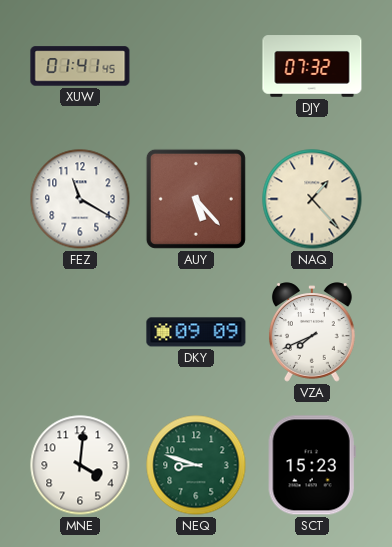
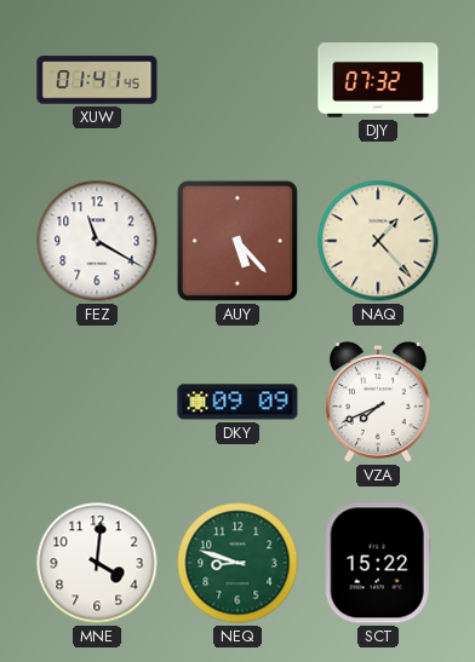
SCT: 15:23 -> 15:22
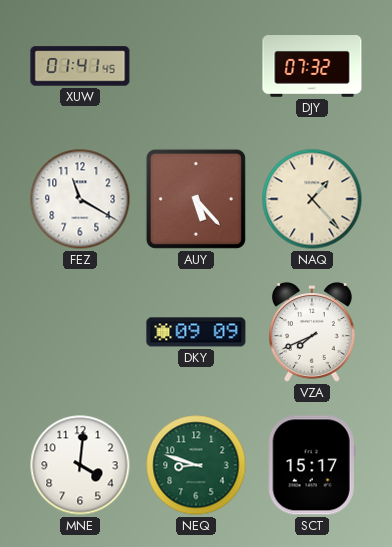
SCT: 15:22 -> 15:17
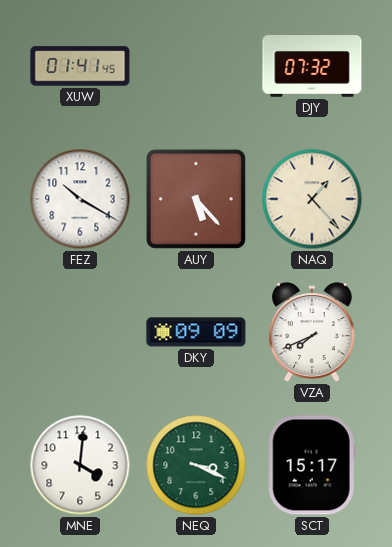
FEZ: 11:20 -> 10:20
NEQ: 8:48 -> 3:19
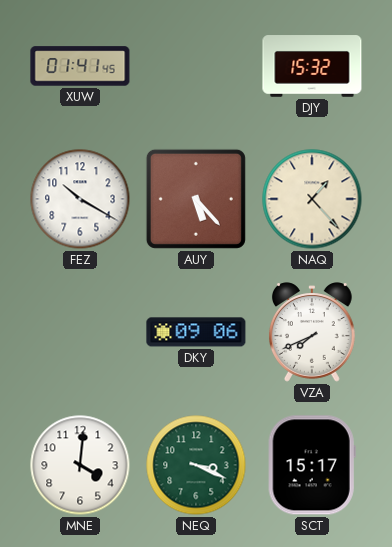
DJY: 07:32 -> 15:32
DKY: 09:09 -> 09:06
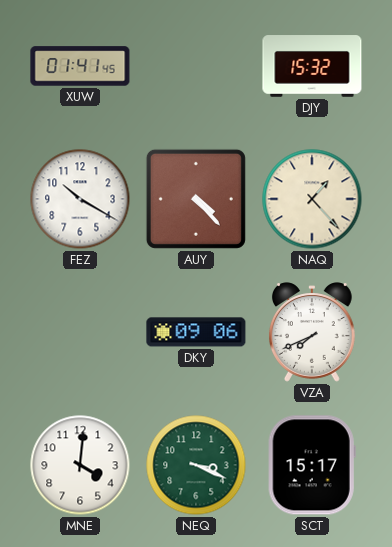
AUY: 5:23 -> 4:23
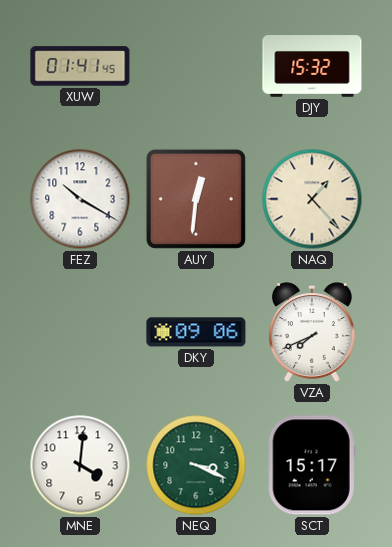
AUY: 4:23 -> 12:31
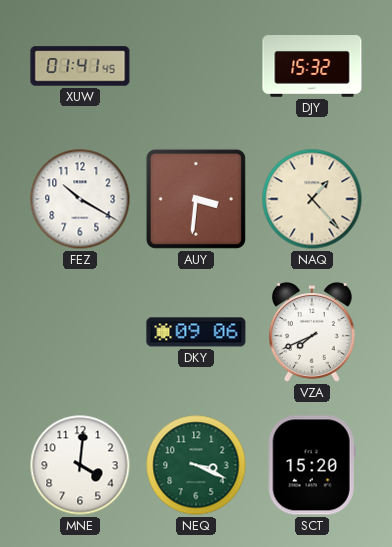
AUY: 12:31 -> 3:31
SCT: 15:17 -> 15:20
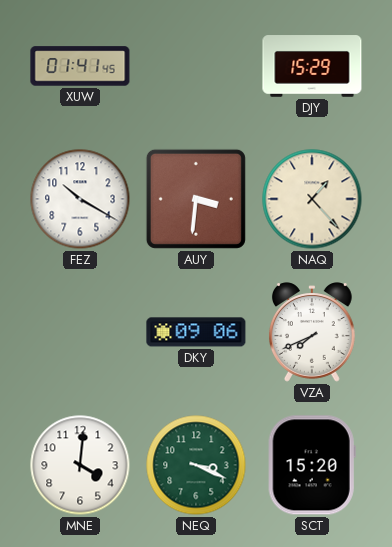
DJY: 15:32 -> 15:29
